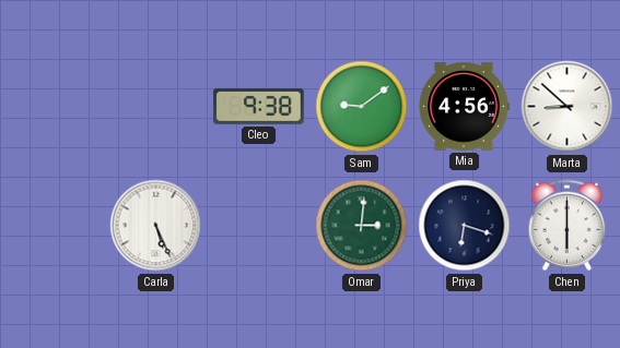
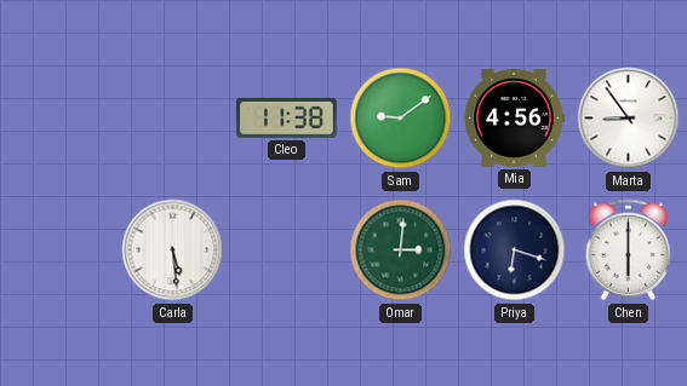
Cleo: 9:38 -> 11:38
Marta: 8:52 -> 8:54
Carla: 5:26 -> 5:29
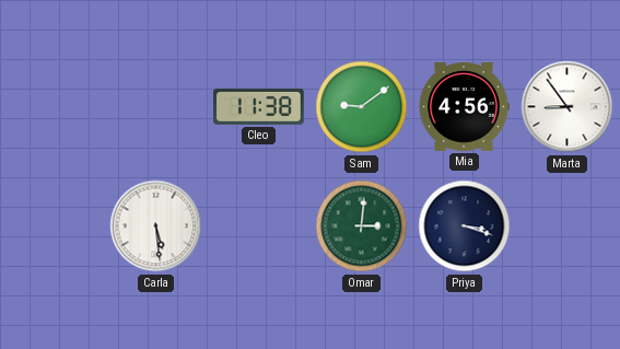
Priya: 6:18 -> 3:18
Chen: 6:00 -> none
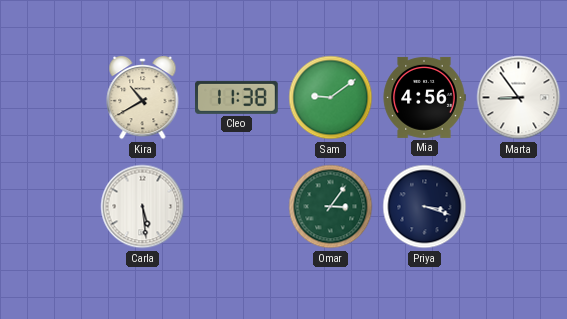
Kira: none -> 10:40
Omar: 3:01 -> 3:06
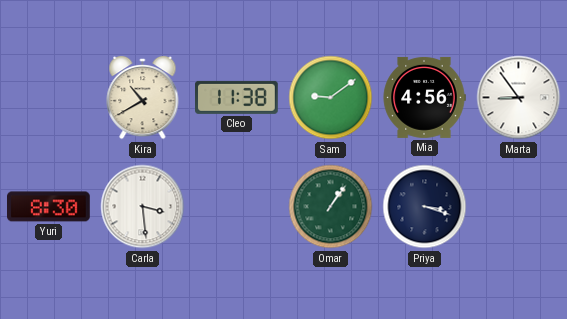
Yuri: none -> 8:30
Carla: 5:29 -> 3:29
Omar: 3:06 -> 1:06
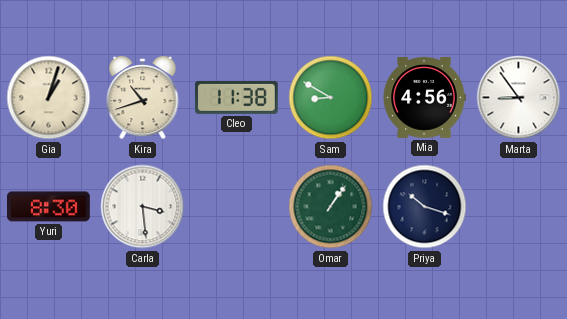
Gia: none -> 1:03
Kira: 10:40 -> 10:42
Sam: 9:09 -> 8:50
Priya: 3:18 -> 10:18
